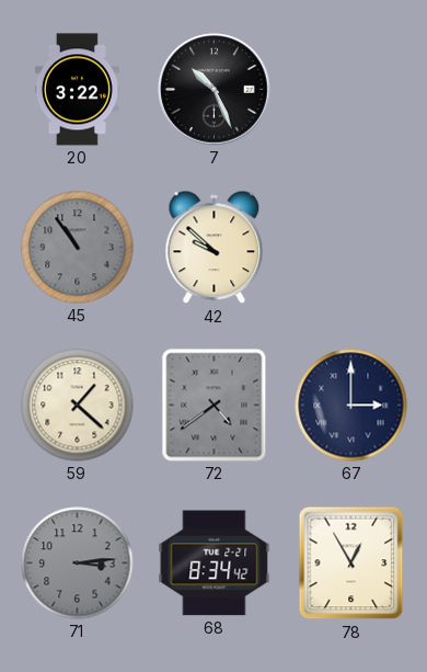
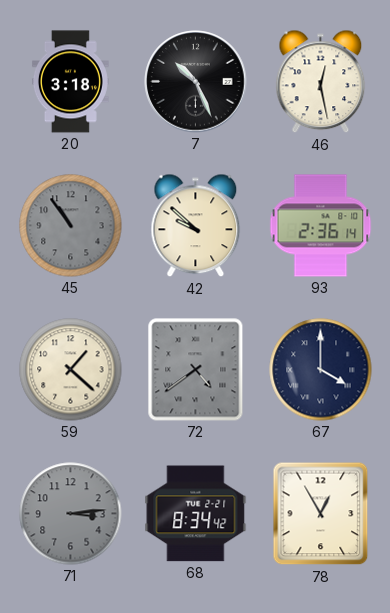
20: 3:22 -> 3:18
46: none -> 12:28
93: none -> 2:36
67: 3:00 -> 4:00
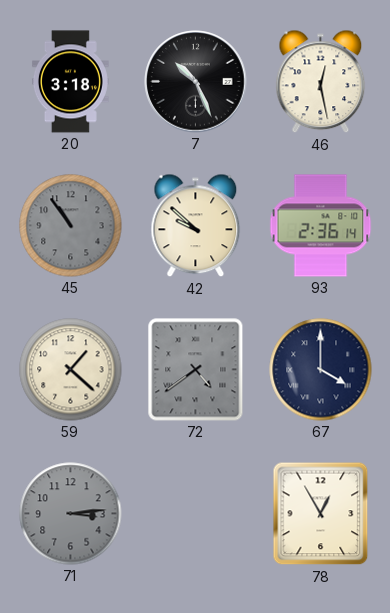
68: 8:34 -> none
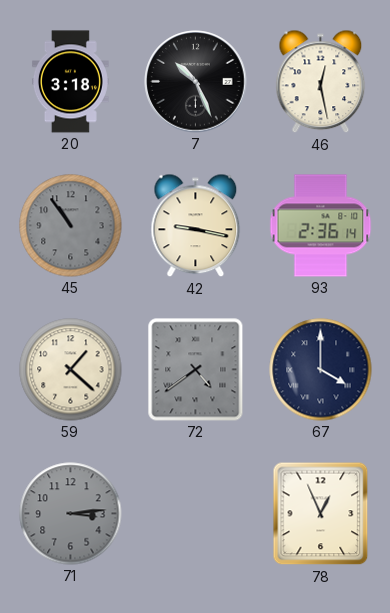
42: 9:52 -> 9:17
78: 12:55 -> 12:56
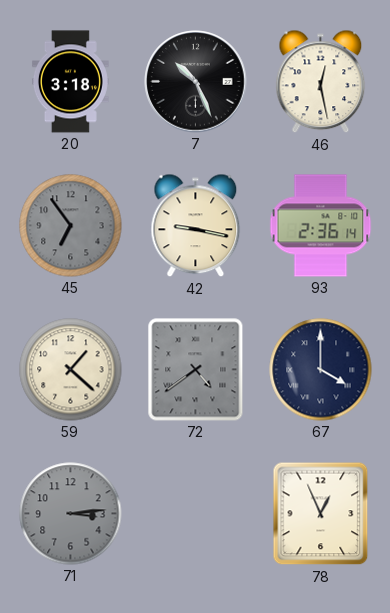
45: 10:54 -> 6:54
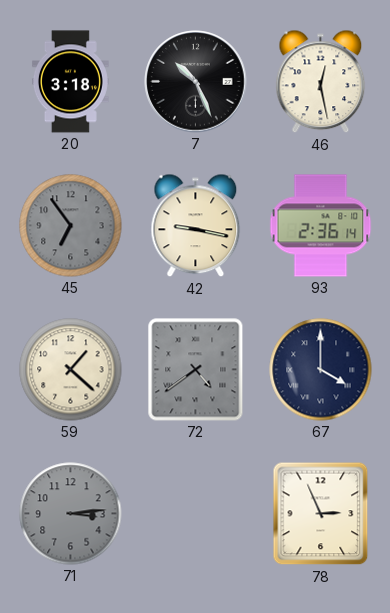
78: 12:56 -> 2:56
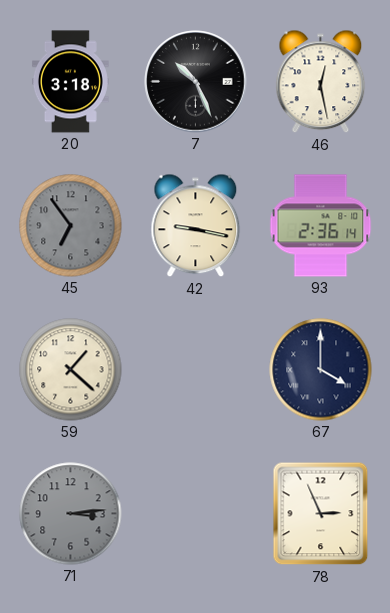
72: 4:39 -> none
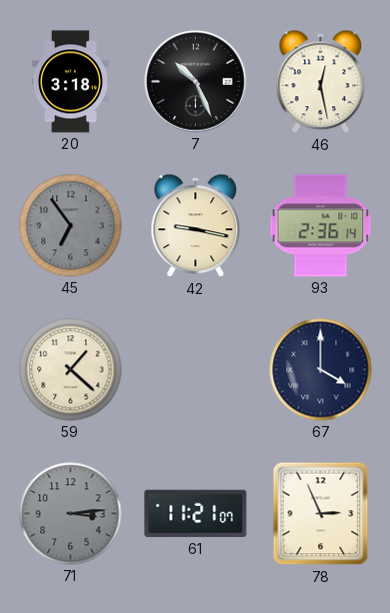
61: none -> 11:21
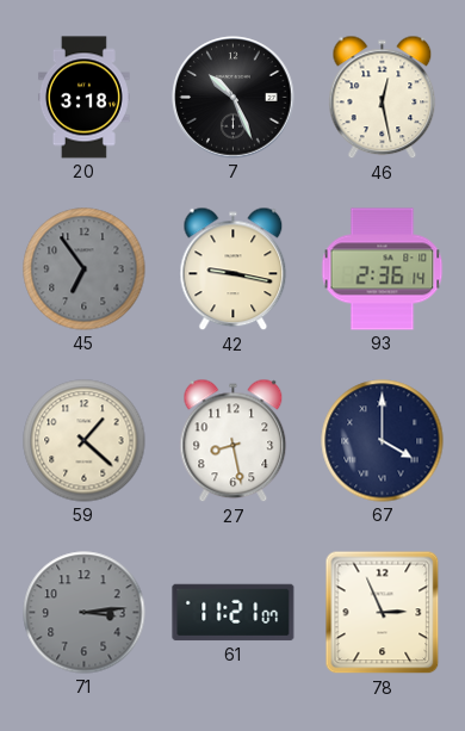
27: none -> 8:28
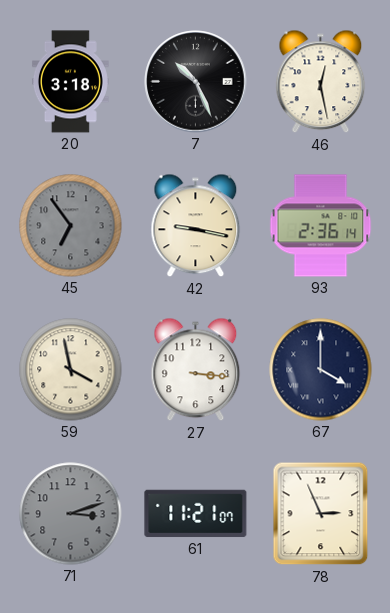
59: 1:22 -> 3:58
27: 8:28 -> 3:16
71: 3:14 -> 3:12
